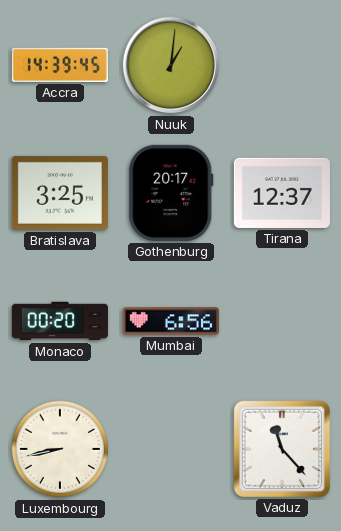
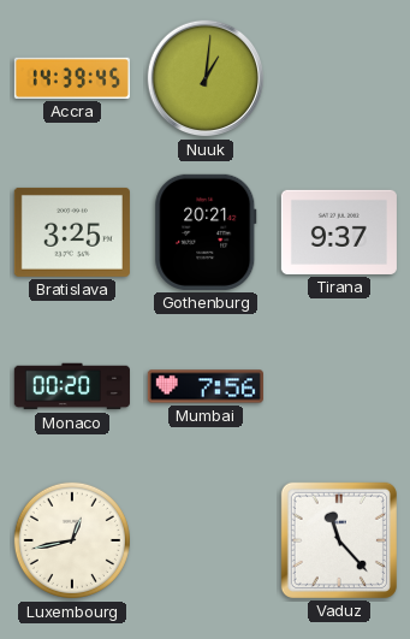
Gothenburg: 20:17 -> 20:21
Tirana: 12:37 -> 9:37
Mumbai: 6:56 -> 7:56
Luxembourg: 8:43 -> 12:43
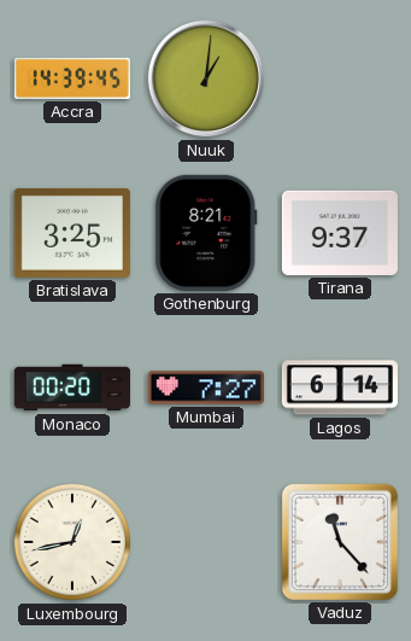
Gothenburg: 20:21 -> 8:21
Mumbai: 7:56 -> 7:27
Lagos: none -> 6:14
